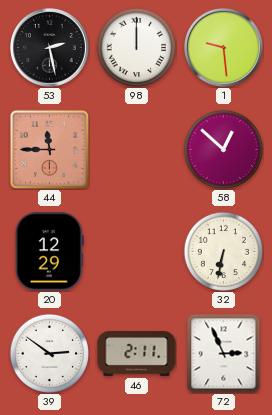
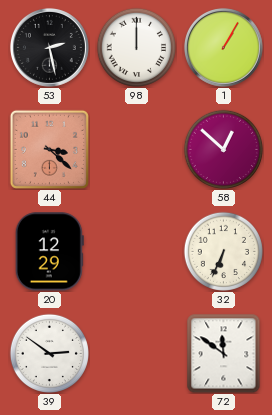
1: 9:29 -> 1:05
44: 11:45 -> 3:22
32: 6:32 -> 6:34
46: 2:11 -> none
72: 2:56 -> 11:51
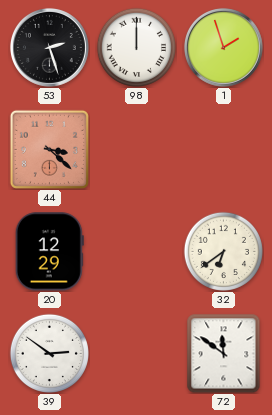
53: 2:28 -> 2:27
1: 1:05 -> 1:57
58: 12:52 -> none
32: 6:34 -> 6:39
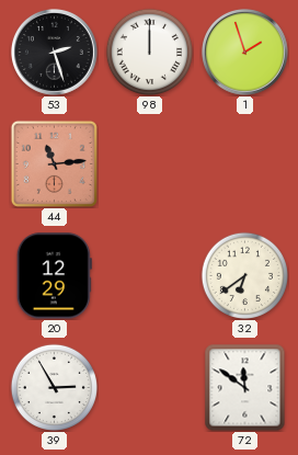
44: 3:22 -> 11:14
39: 2:51 -> 2:55
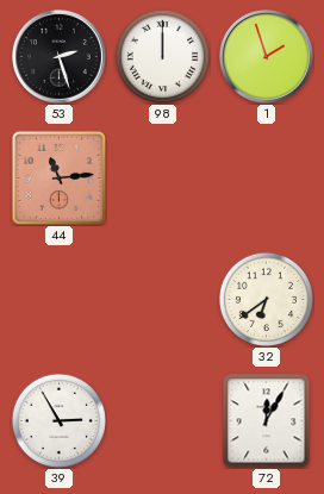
20: 12:29 -> none
72: 11:51 -> 12:05
